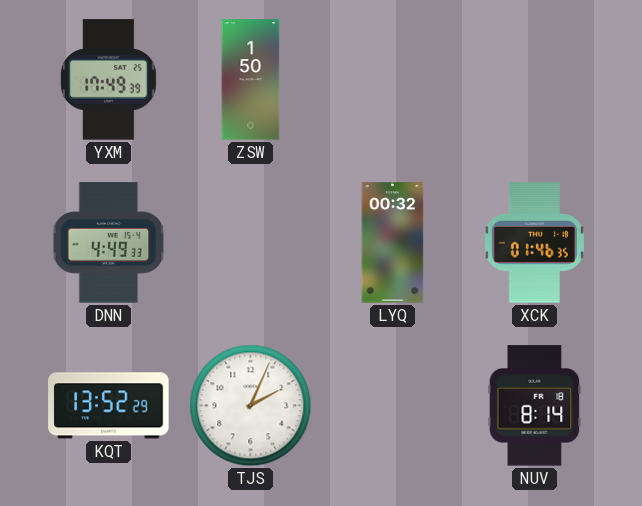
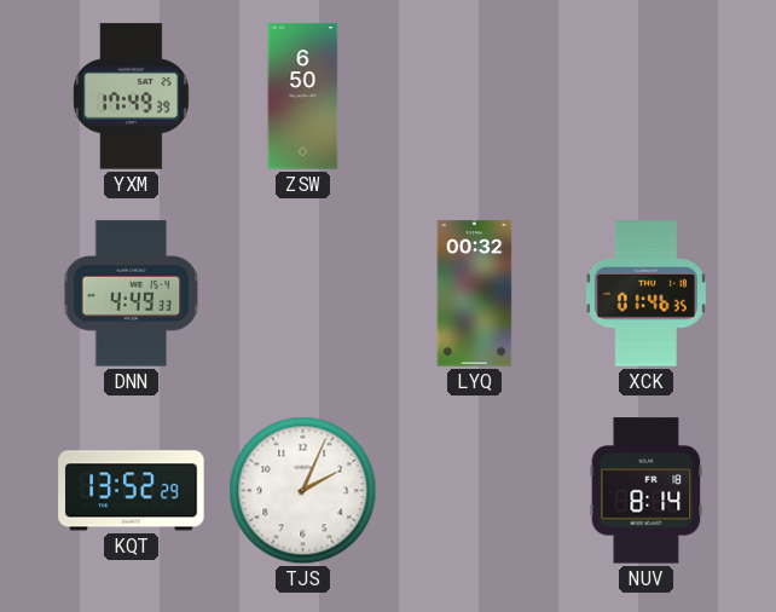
ZSW: 1:50 -> 6:50
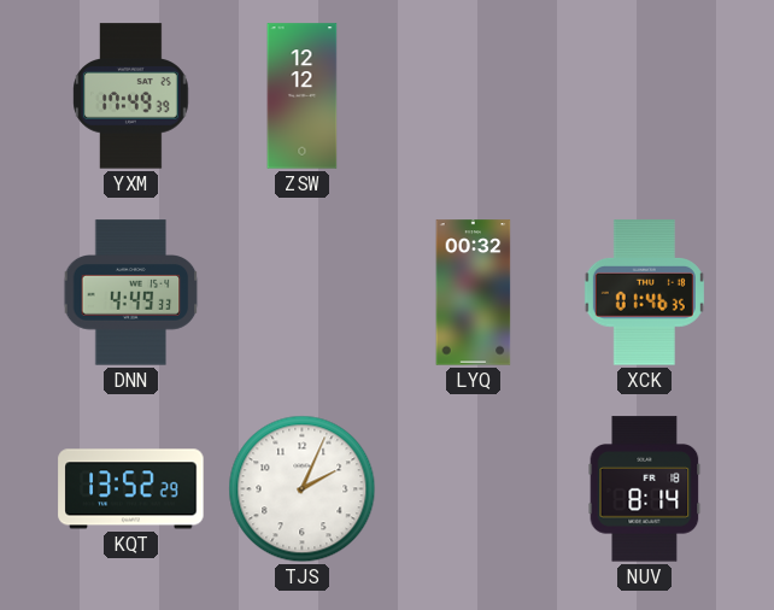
ZSW: 6:50 -> 12:12
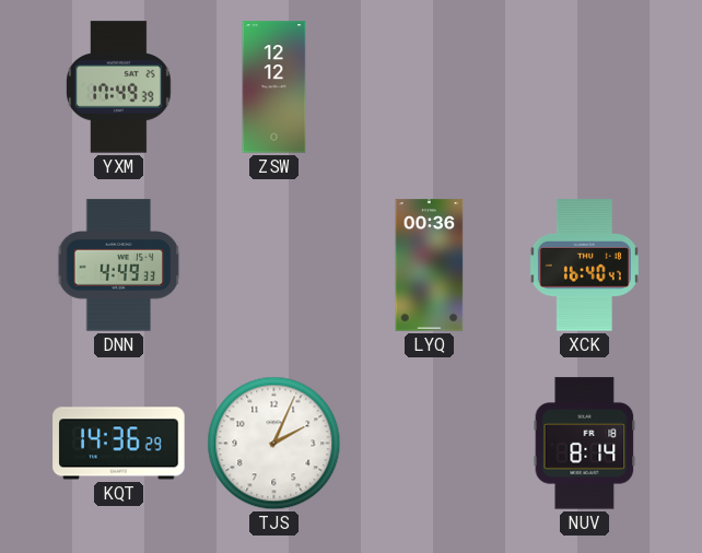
LYQ: 00:32 -> 00:36
XCK: 01:46 -> 16:40
KQT: 13:52 -> 14:36
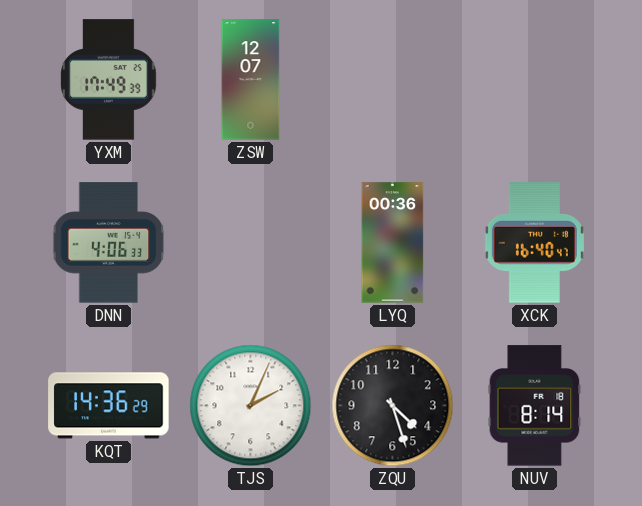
ZSW: 12:12 -> 12:07
DNN: 4:49 -> 4:06
ZQU: none -> 4:27
